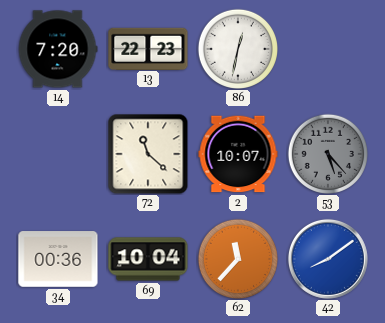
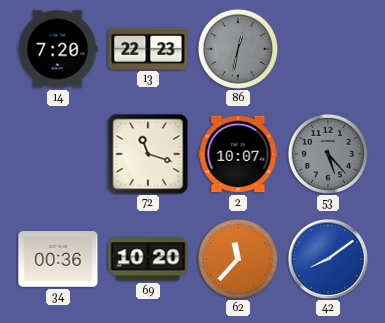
86 dial: white -> grey
72: 11:22 -> 11:18
69: 10:04 -> 10:20
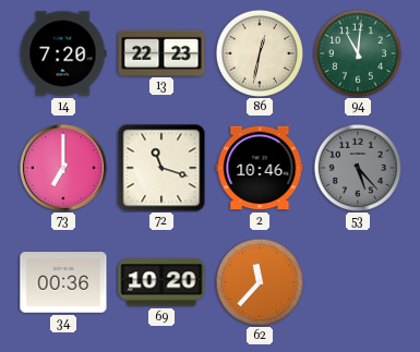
86 dial: grey -> cream
94: none -> 11:01
73: none -> 7:00
2: 10:07 -> 10:46
42: 8:09 -> none
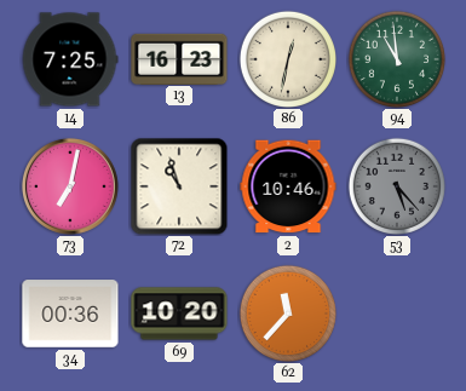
14: 7:20 -> 7:25
13: 22:23 -> 16:23
94: 11:01 -> 10:59
73: 7:00 -> 7:02
72: 11:18 -> 10:57
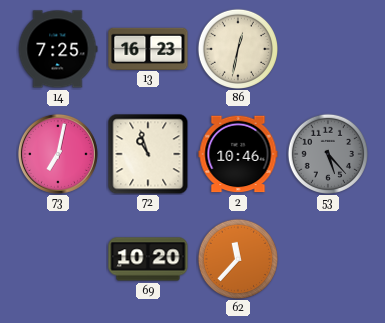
94: 10:59 -> none
34: 00:36 -> none
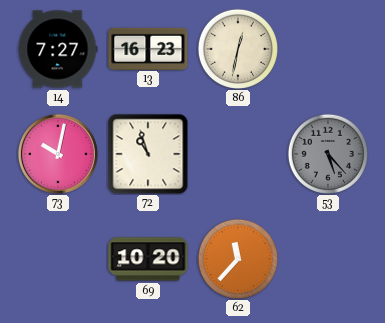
14: 7:25 -> 7:27
73: 7:02 -> 10:02
2: 10:46 -> none
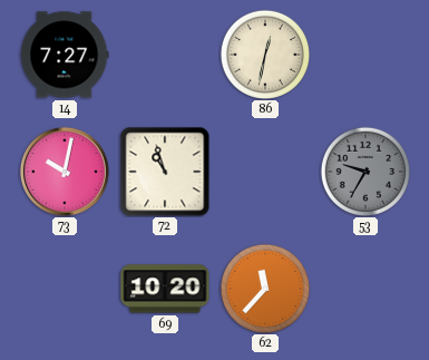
13: 16:23 -> none
53: 5:23 -> 9:35
